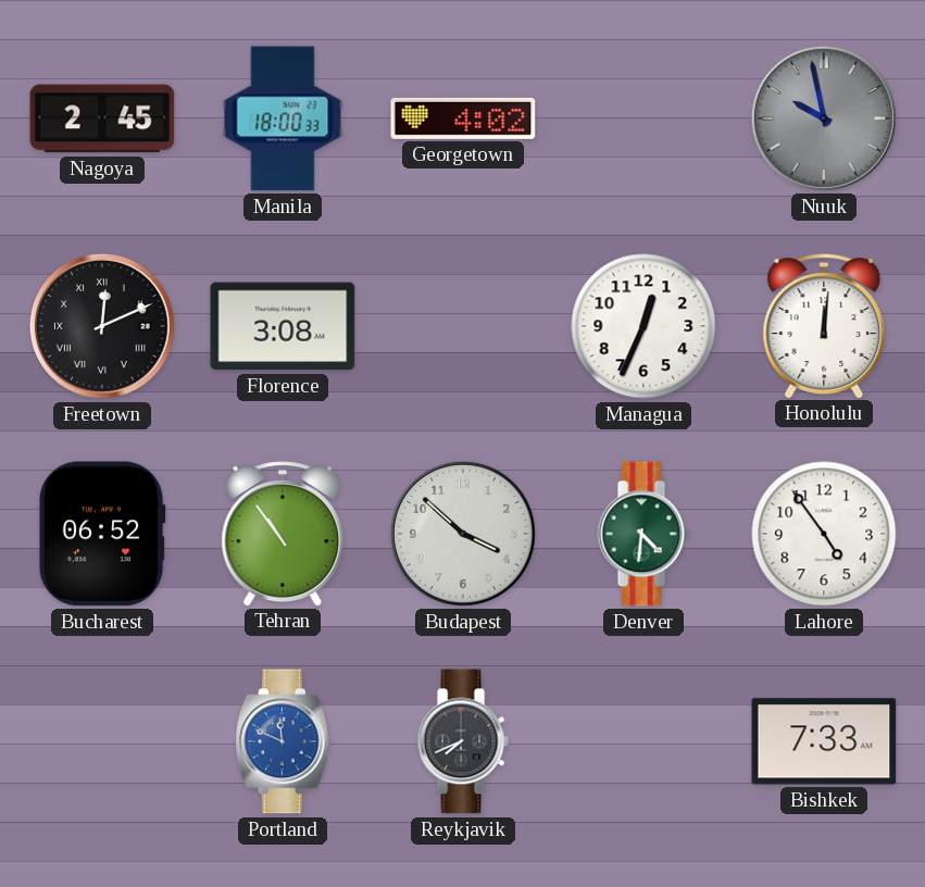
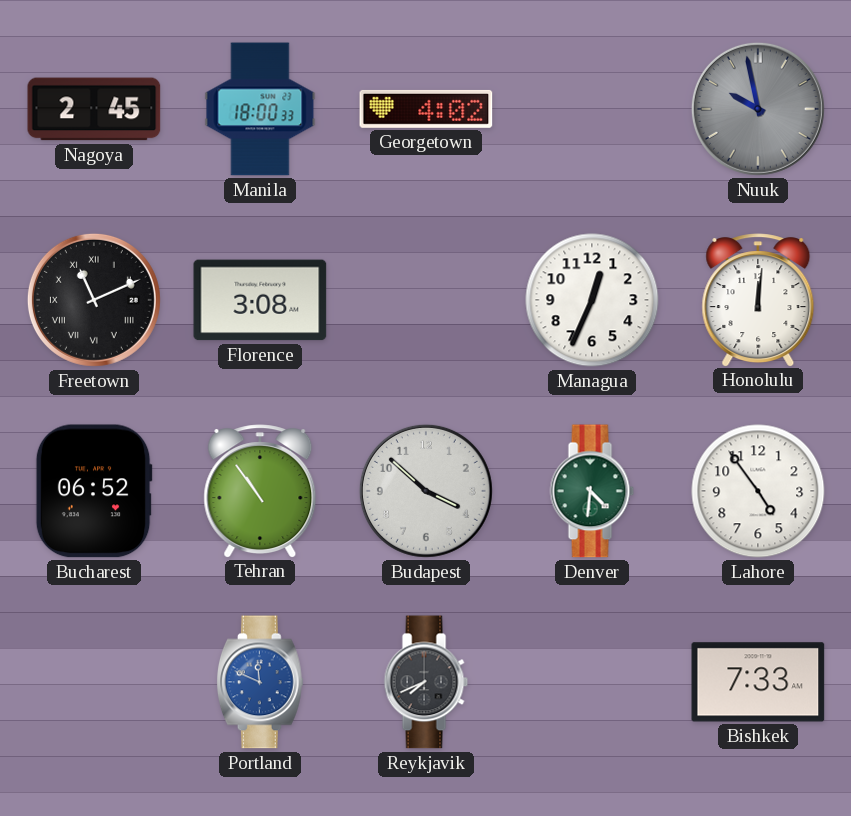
Freetown: 12:11 -> 11:11
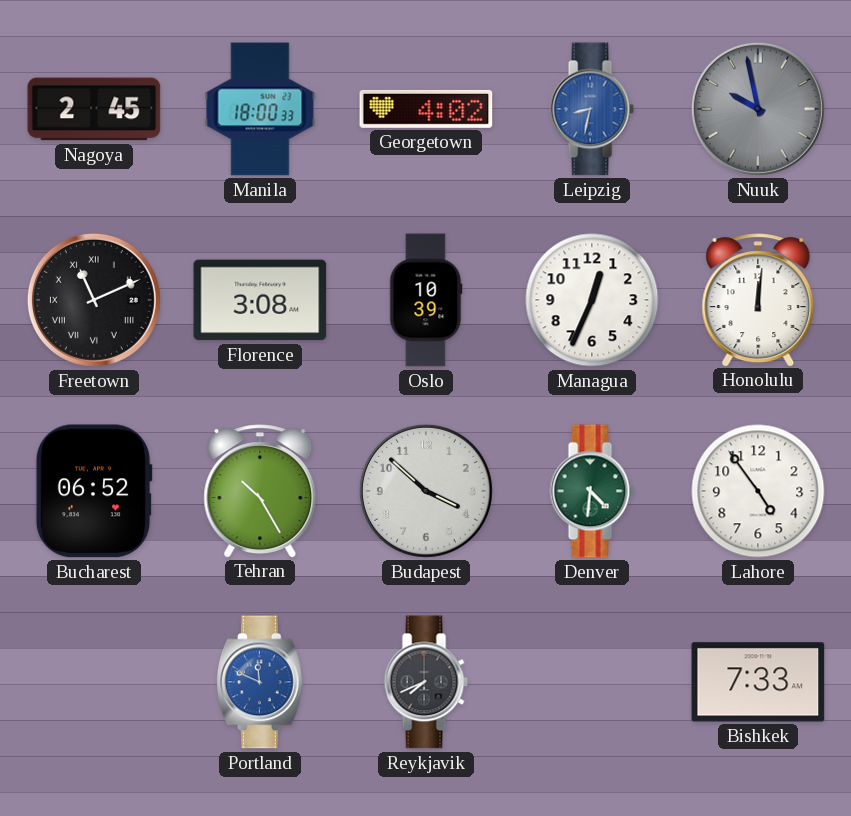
Leipzig: none -> 8:32
Oslo: none -> 10:39
Tehran: 10:54 -> 10:25
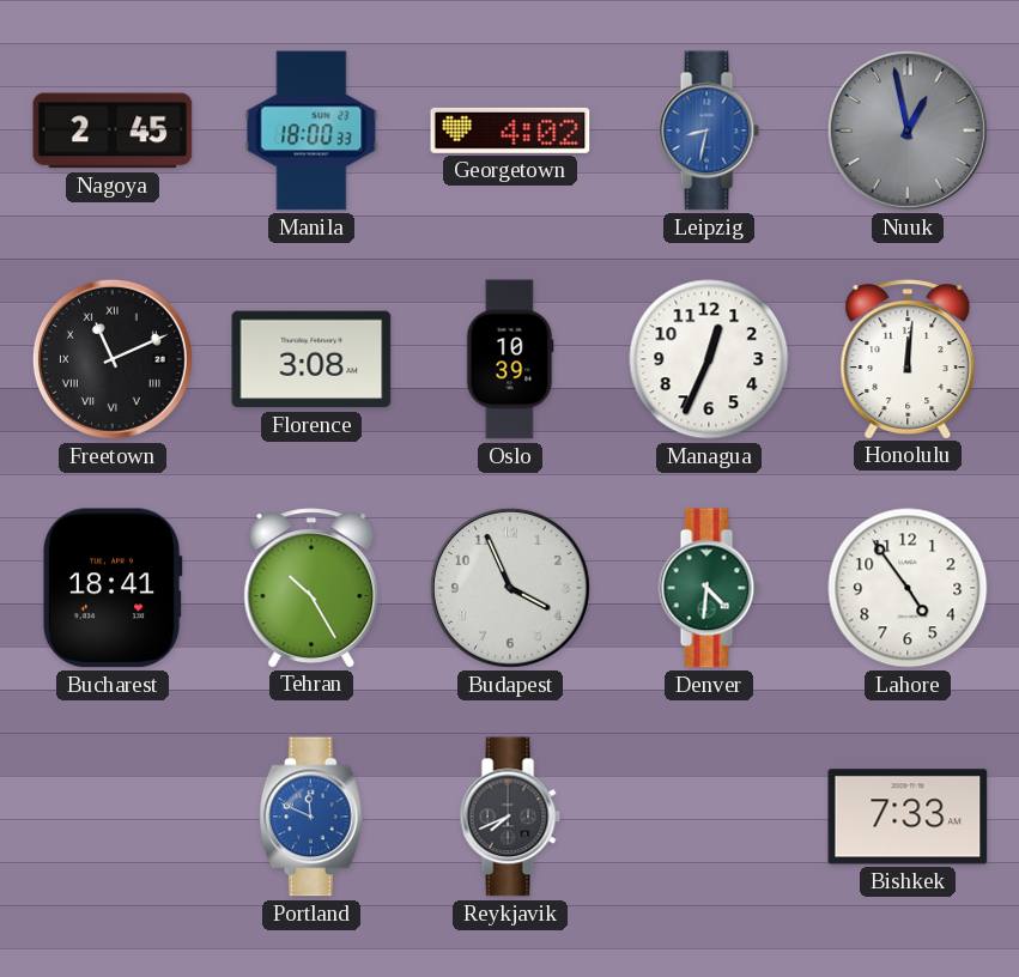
Nuuk: 9:58 -> 12:58
Bucharest: 06:52 -> 18:41
Budapest: 3:52 -> 3:56
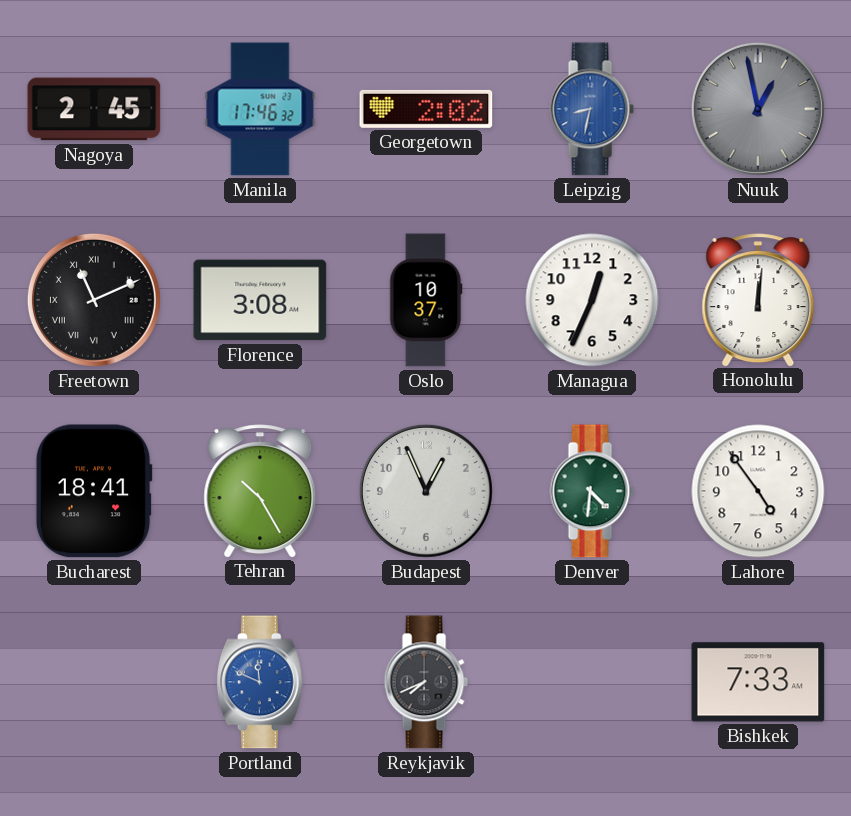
Manila: 18:00 -> 17:46
Georgetown: 4:02 -> 2:02
Oslo: 10:39 -> 10:37
Budapest: 3:56 -> 12:56
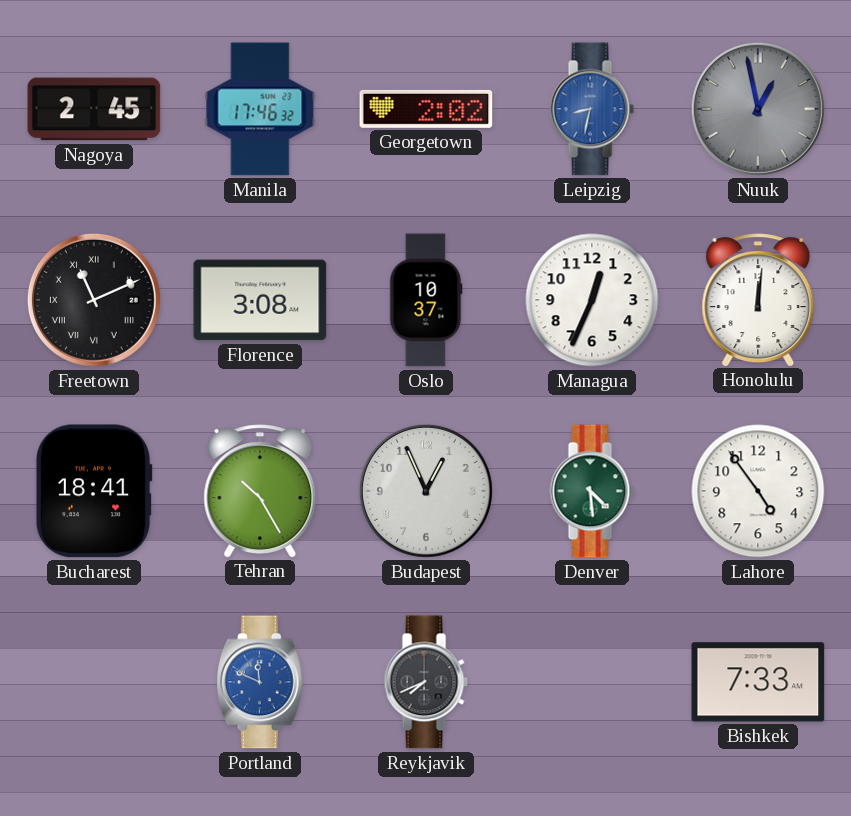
Denver: 4:31 -> 4:29
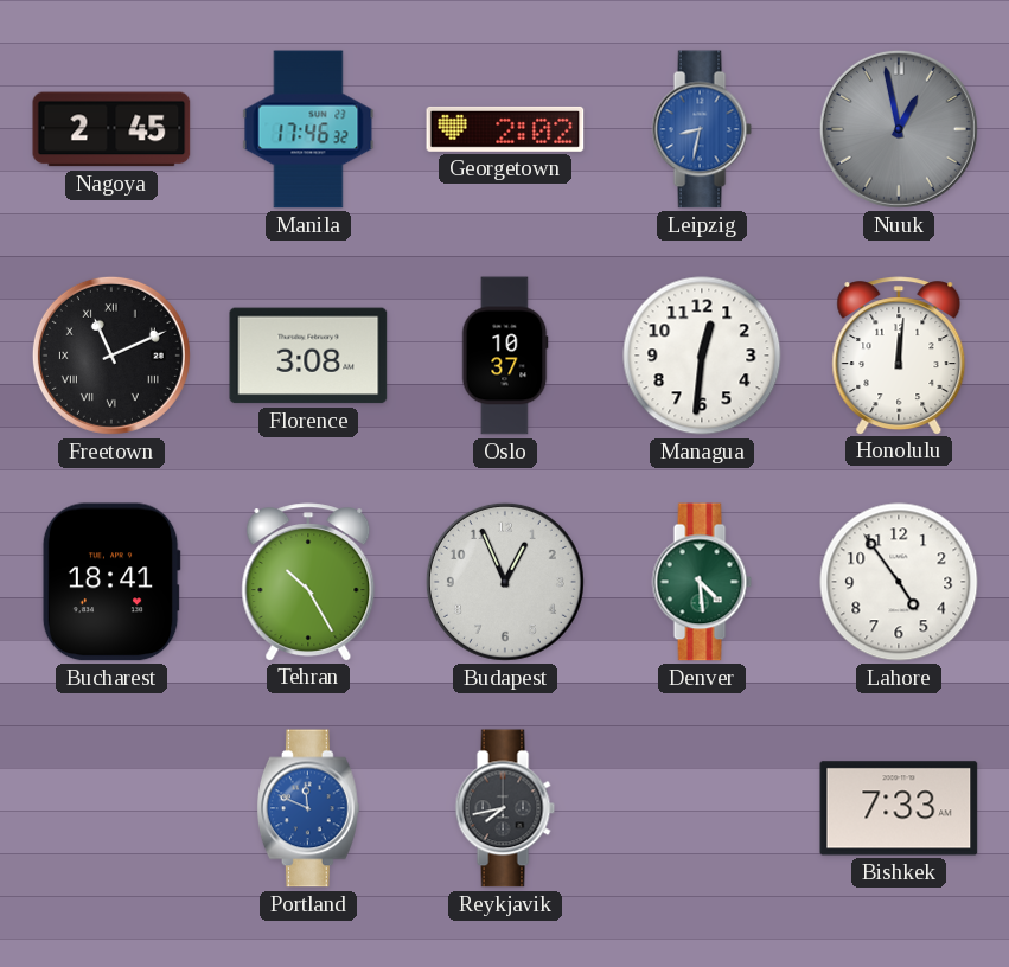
Managua: 12:34 -> 12:31
Reykjavik: 7:41 -> 7:43
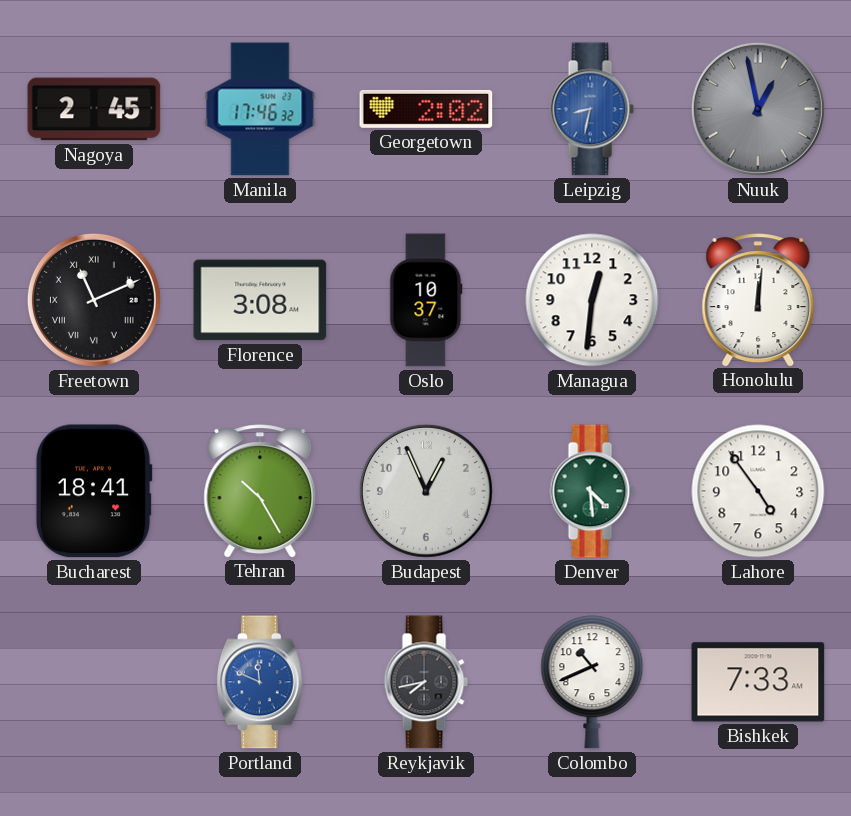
Colombo: none -> 10:41
